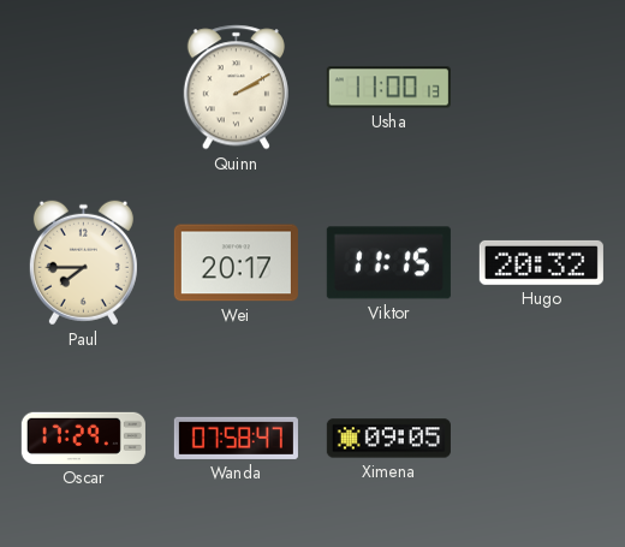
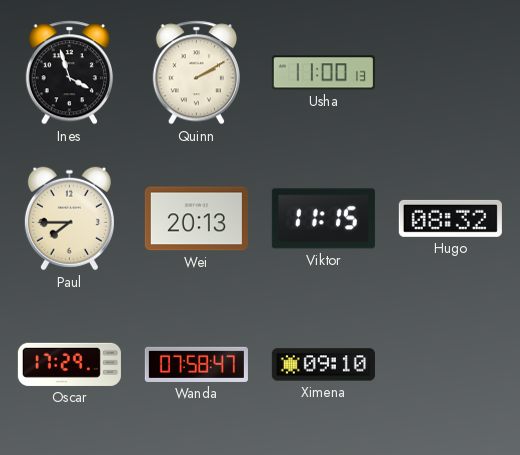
Ines: none -> 3:57
Wei: 20:17 -> 20:13
Hugo: 20:32 -> 08:32
Ximena: 09:05 -> 09:10
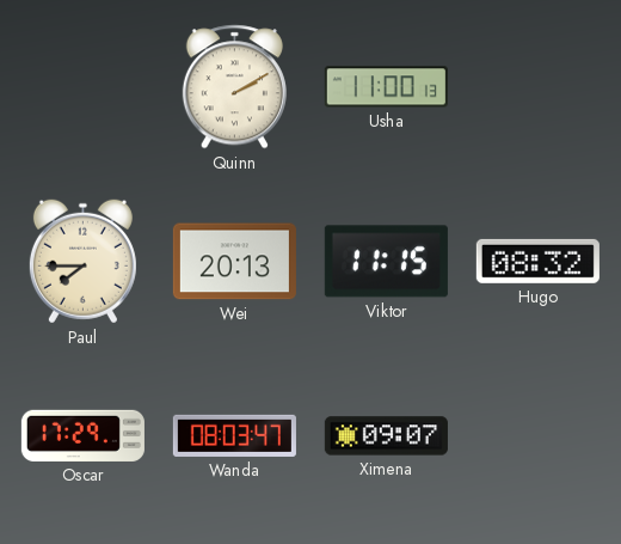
Ines: 3:57 -> none
Wanda: 07:58 -> 08:03
Ximena: 09:10 -> 09:07
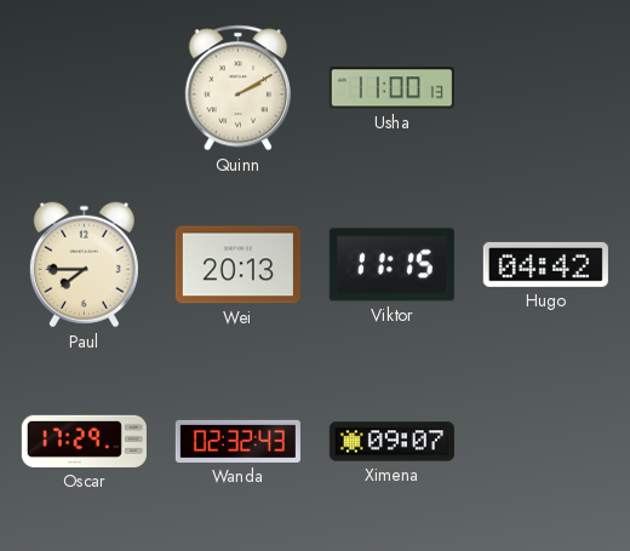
Hugo: 08:32 -> 04:42
Wanda: 08:03 -> 02:32
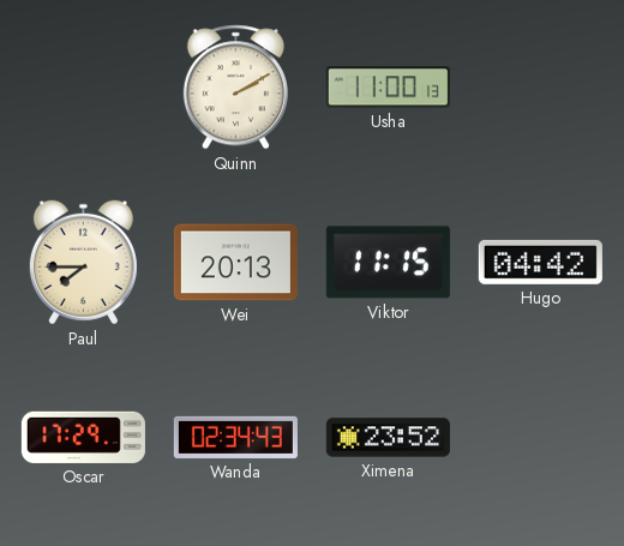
Wanda: 02:32 -> 02:34
Ximena: 09:07 -> 23:52
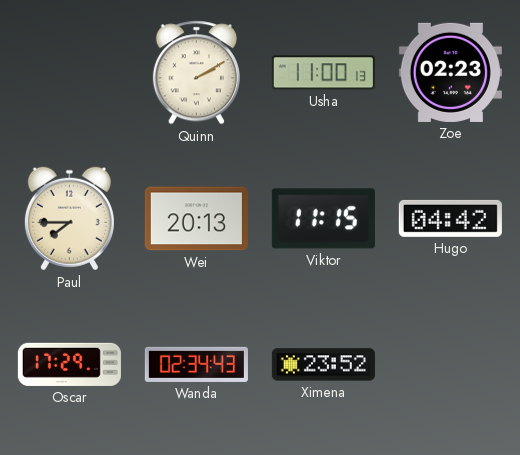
Zoe: none -> 02:23
